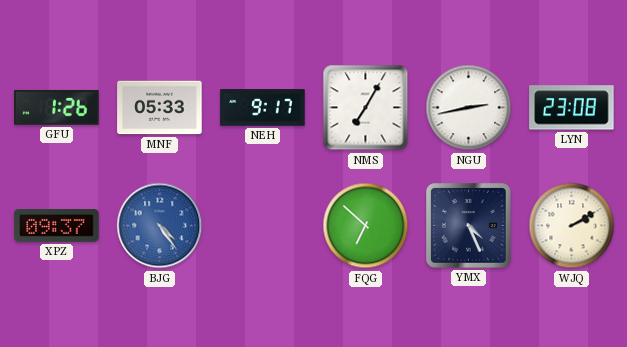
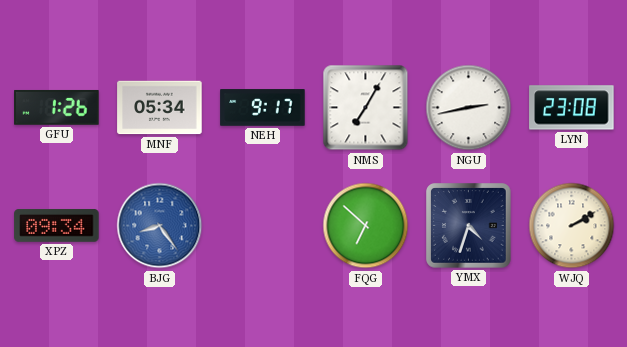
MNF: 05:33 -> 05:34
XPZ: 09:37 -> 09:34
BJG: 4:24 -> 8:24
YMX: 4:26 -> 4:33
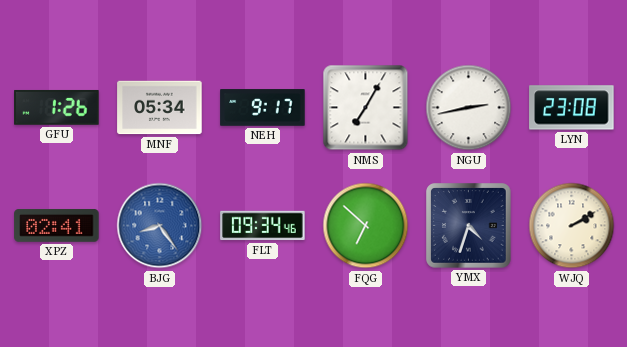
XPZ: 09:34 -> 02:41
FLT: none -> 09:34
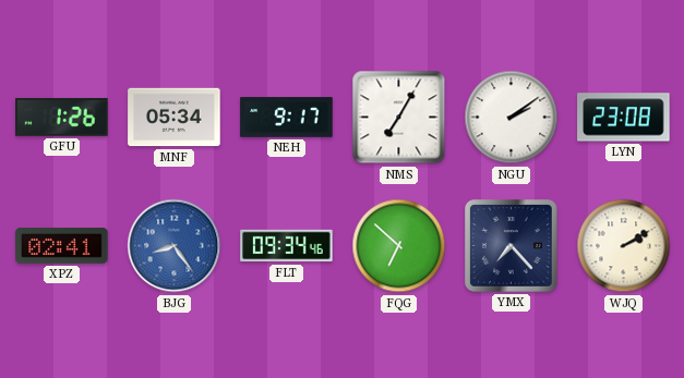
NGU: 2:43 -> 2:09
YMX: 4:33 -> 7:23
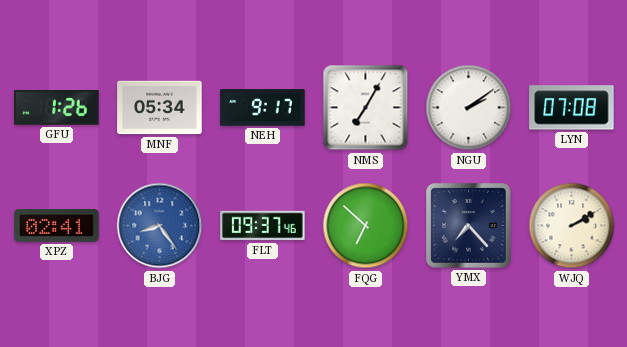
LYN: 23:08 -> 07:08
FLT: 09:34 -> 09:37
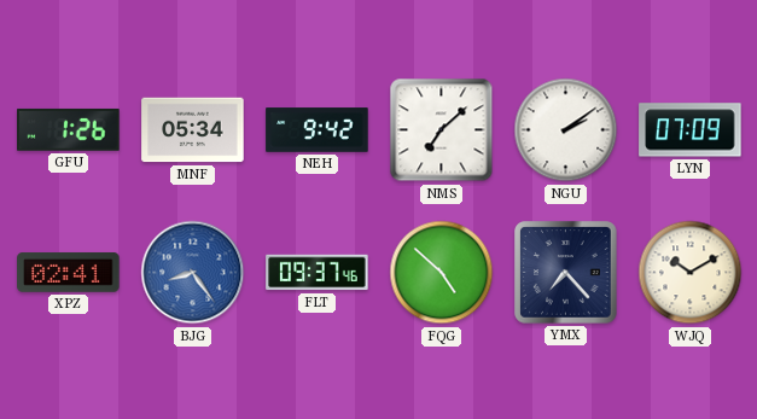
NEH: 9:17 -> 9:42
NMS: 7:05 -> 7:08
LYN: 07:08 -> 07:09
FQG: 6:52 -> 4:52
WJQ: 2:10 -> 10:10
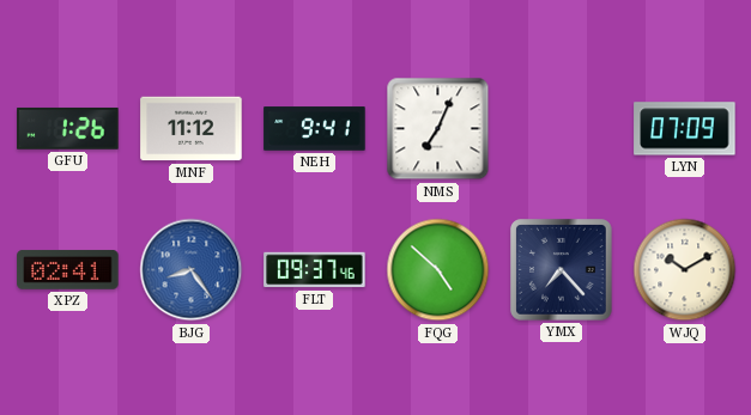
MNF: 05:34 -> 11:12
NEH: 9:42 -> 9:41
NMS: 7:08 -> 7:04
NGU: 2:09 -> none
